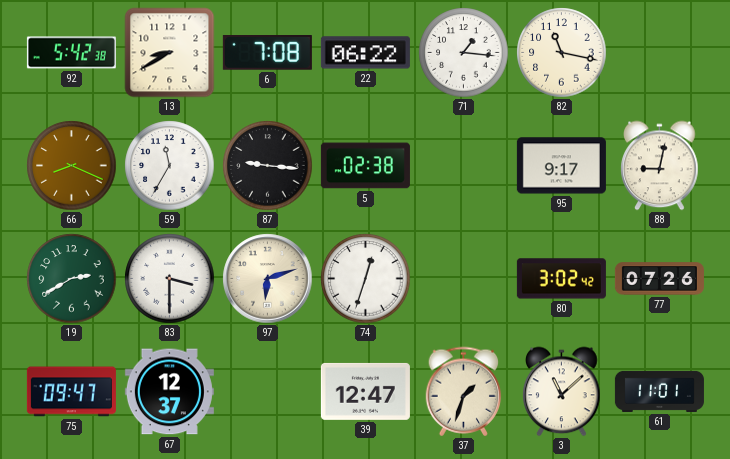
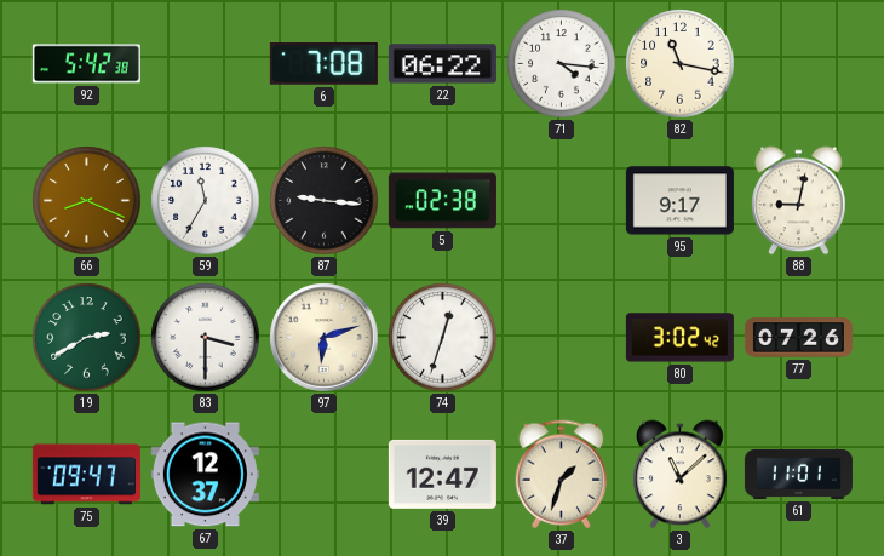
13: 8:40 -> none
71: 1:16 -> 4:16
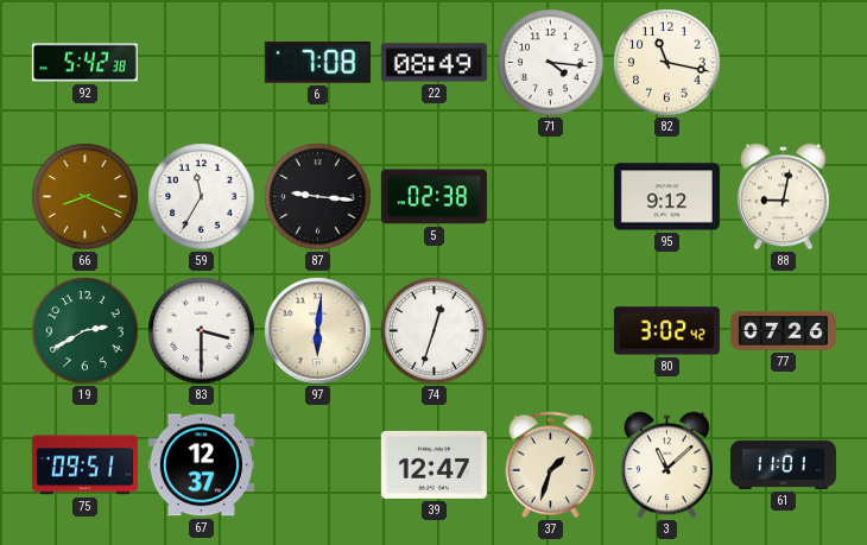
22: 06:22 -> 08:49
95: 9:17 -> 9:12
97: 6:12 -> 6:01
75: 09:47 -> 09:51
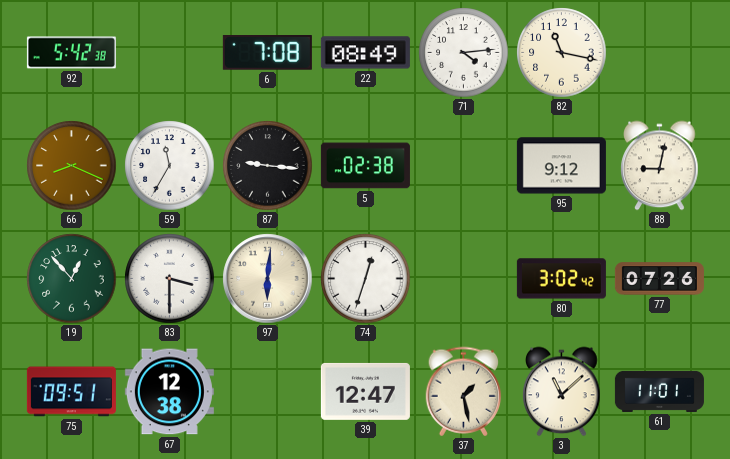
71: 4:16 -> 4:14
19: 2:40 -> 12:53
67: 12:37 -> 12:38
37: 1:33 -> 1:28
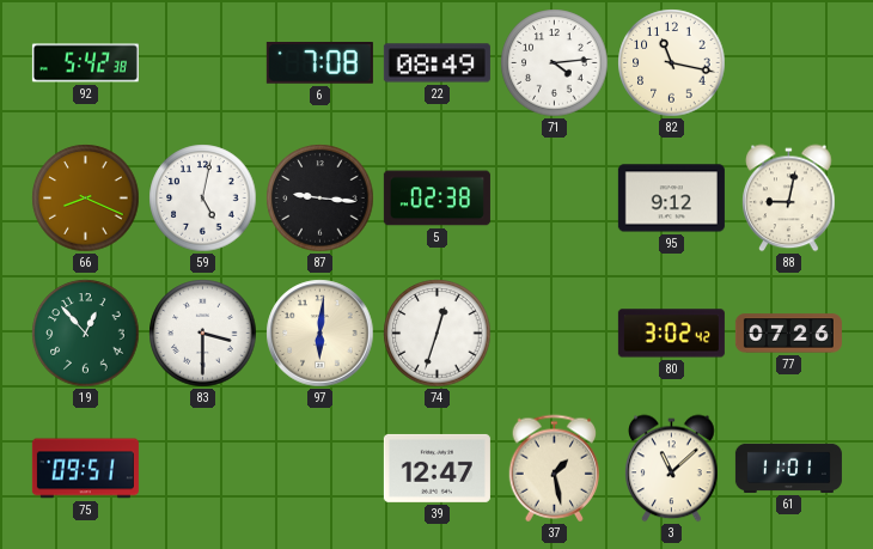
59: 11:35 -> 5:02
67: 12:38 -> none
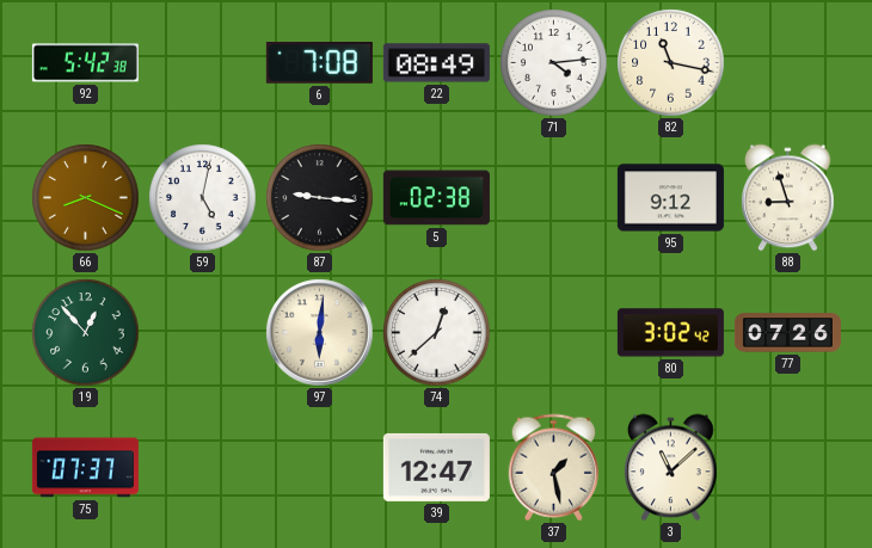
88: 9:02 -> 8:57
83: 3:30 -> none
74: 12:33 -> 12:38
75: 09:51 -> 07:37
61: 11:01 -> none
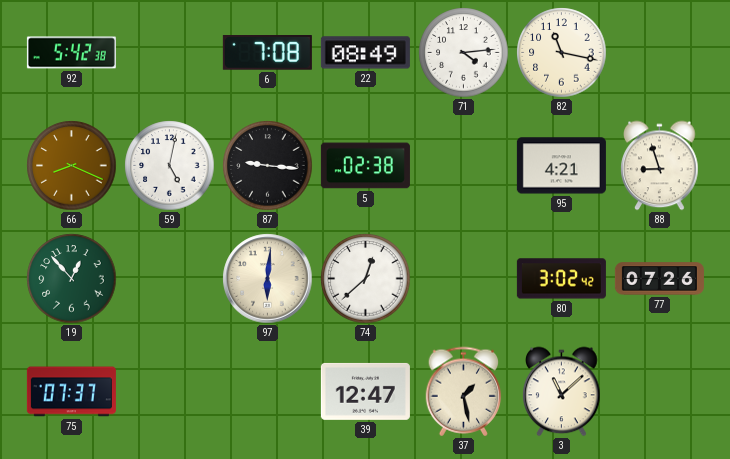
95: 9:12 -> 4:21
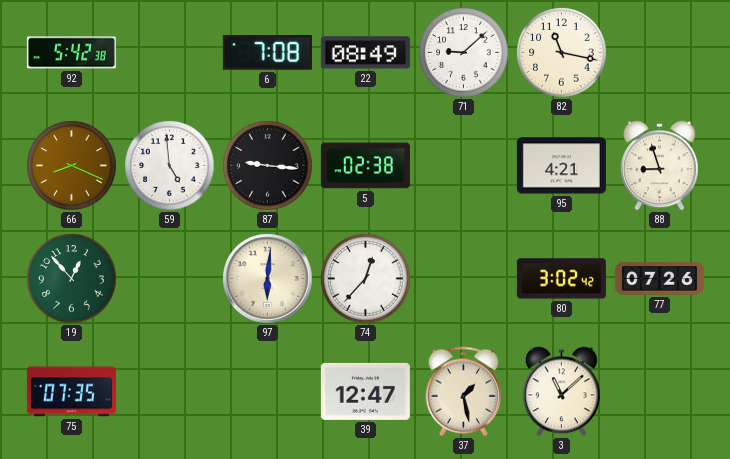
71: 4:14 -> 9:08
59: 5:02 -> 4:59
74: 12:38 -> 12:37
75: 07:37 -> 07:35
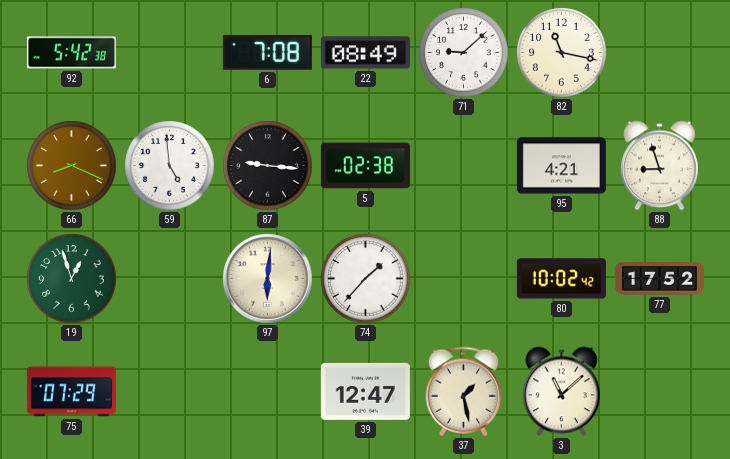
19: 12:53 -> 12:57
74: 12:37 -> 1:37
80: 3:02 -> 10:02
77: 07:26 -> 17:52
75: 07:35 -> 07:29
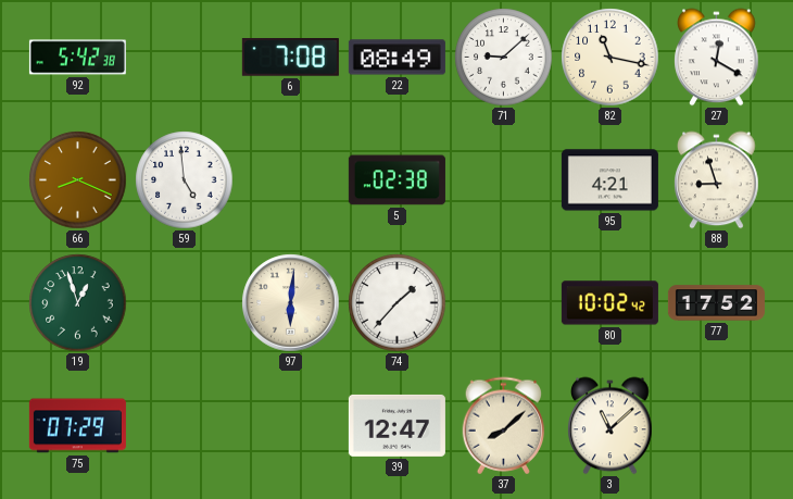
27: none -> 12:20
87: 9:16 -> none
37: 1:28 -> 8:08
